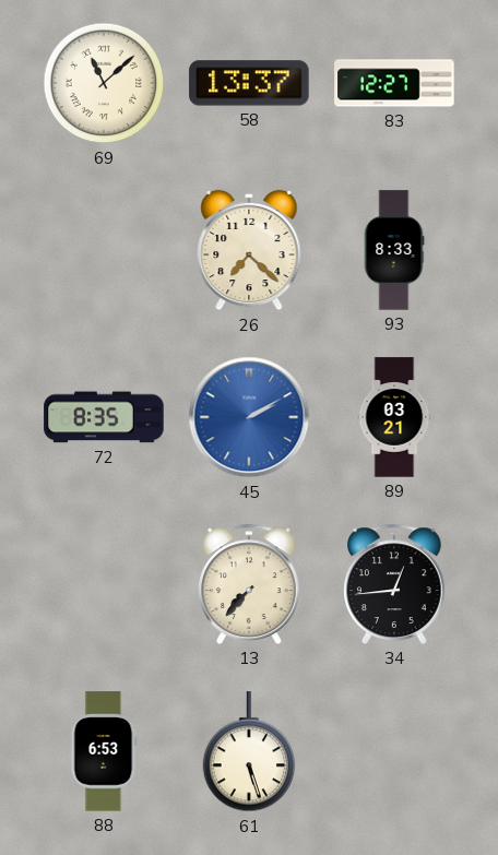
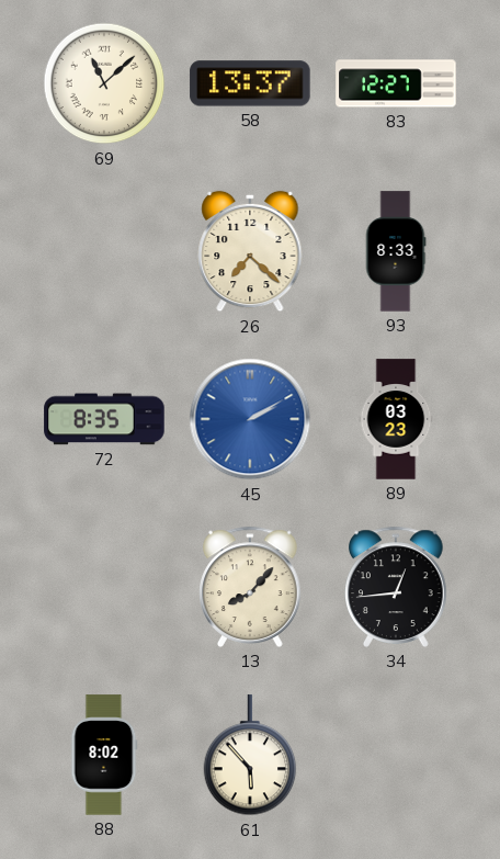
89: 03:21 -> 03:23
13: 7:37 -> 8:07
88: 6:53 -> 8:02
61: 5:27 -> 5:53
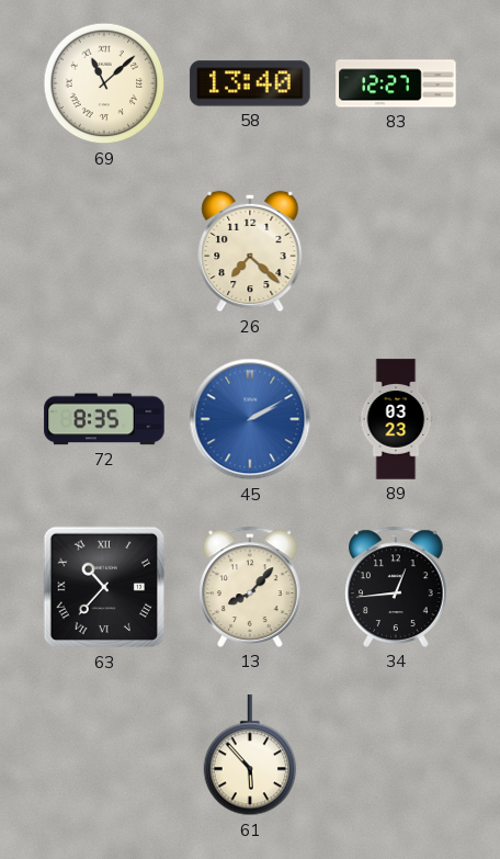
58: 13:37 -> 13:40
93: 8:33 -> none
63: none -> 10:37
88: 8:02 -> none
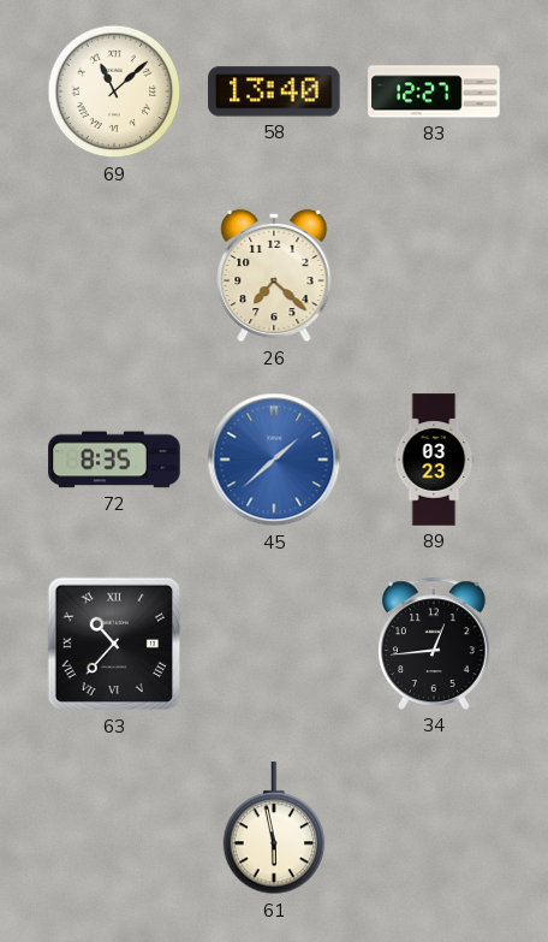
45: 2:10 -> 1:38
13: 8:07 -> none
61: 5:53 -> 5:58
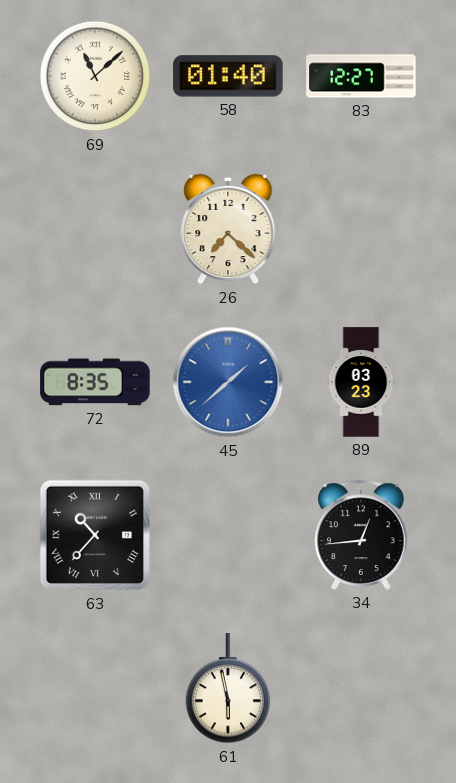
58: 13:40 -> 01:40
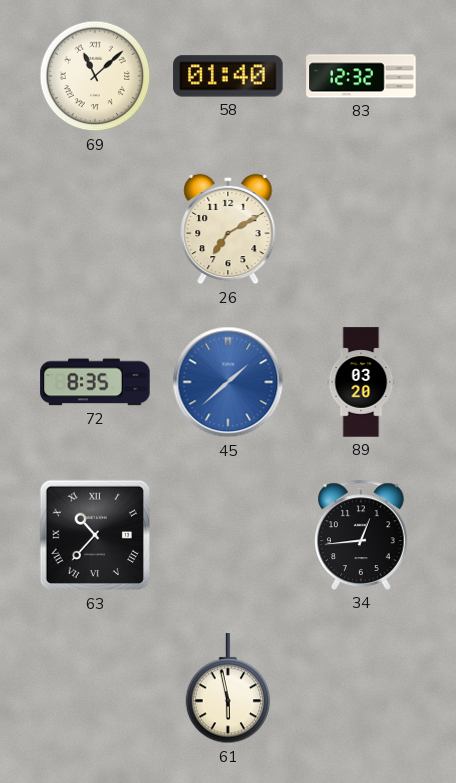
83: 12:27 -> 12:32
26: 7:22 -> 7:10
89: 03:23 -> 03:20
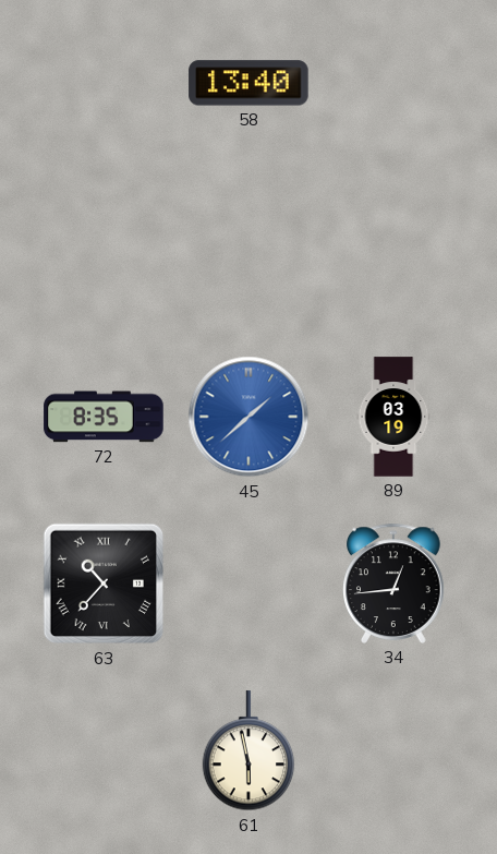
69: 11:08 -> none
58: 01:40 -> 13:40
83: 12:32 -> none
26: 7:10 -> none
89: 03:20 -> 03:19
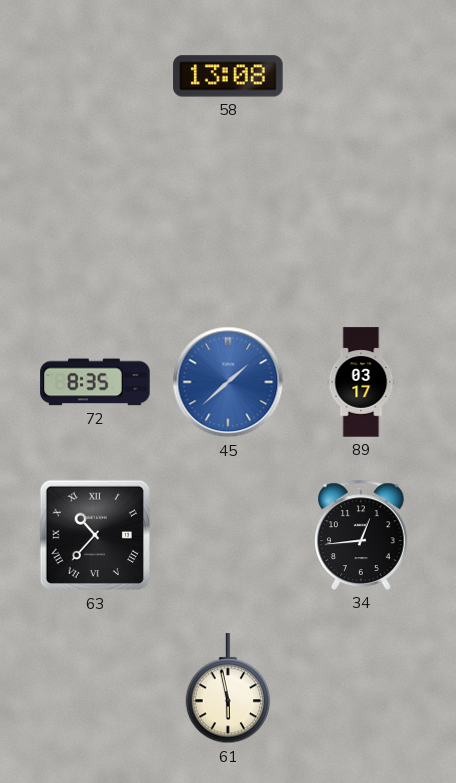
58: 13:40 -> 13:08
89: 03:19 -> 03:17
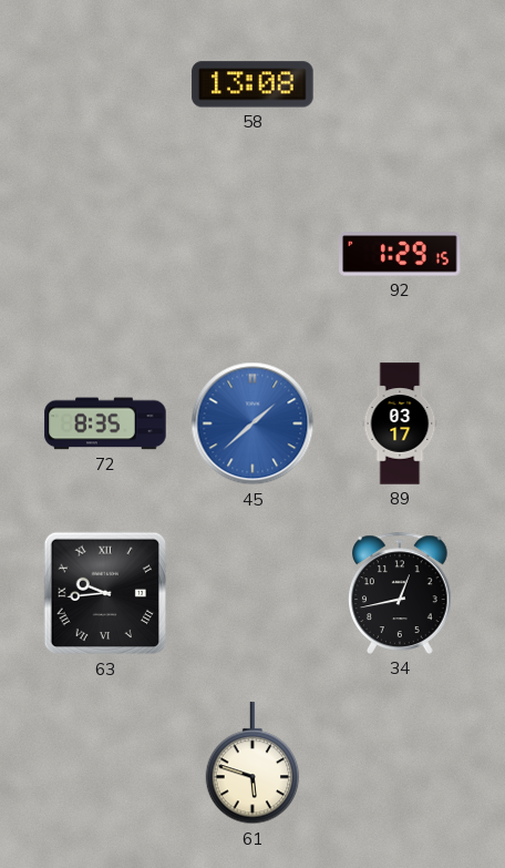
92: none -> 1:29
63: 10:37 -> 9:44
34: 12:44 -> 12:43
61: 5:58 -> 5:48
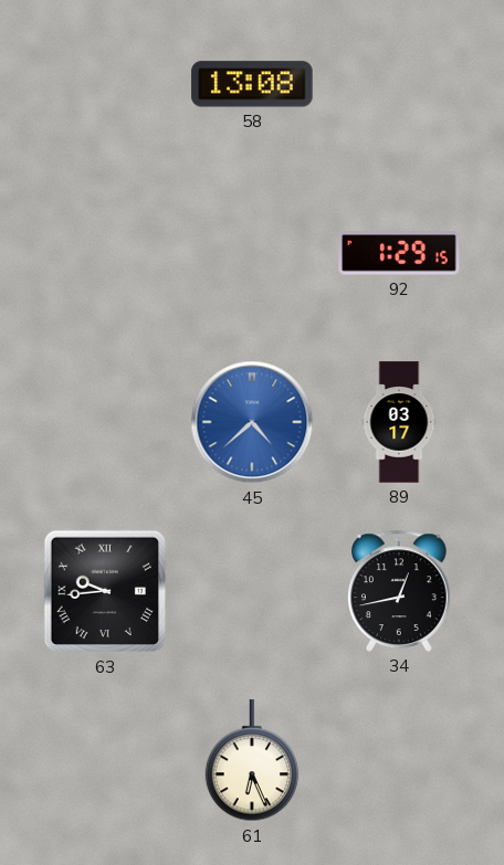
72: 8:35 -> none
45: 1:38 -> 4:38
61: 5:48 -> 6:26
